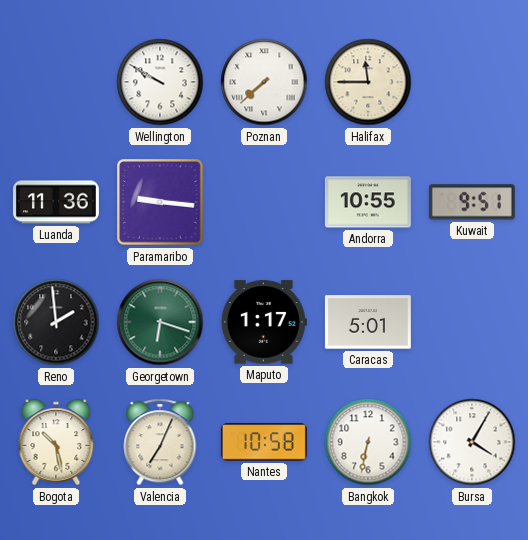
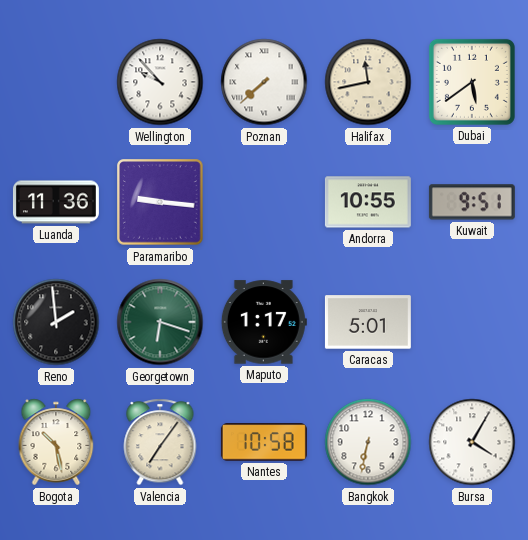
Wellington: 9:50 -> 9:53
Halifax: 11:45 -> 11:43
Dubai: none -> 5:39
Valencia: 7:04 -> 7:06
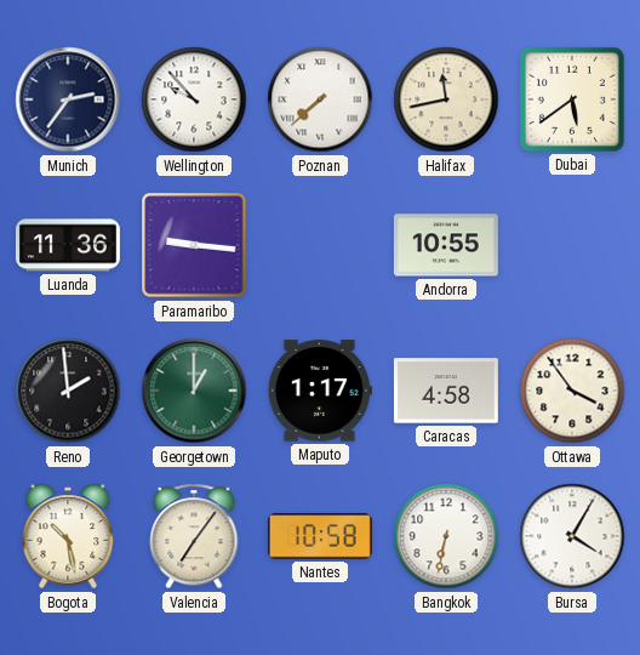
Munich: none -> 2:36
Kuwait: 9:51 -> none
Georgetown: 6:18 -> 1:00
Caracas: 5:01 -> 4:58
Ottawa: none -> 3:54
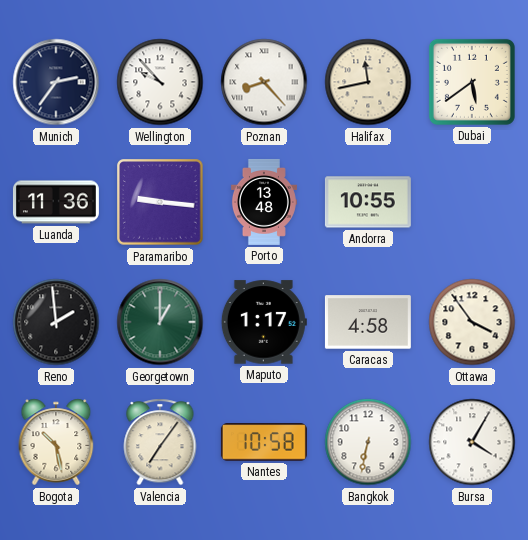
Poznan: 7:38 -> 8:23
Porto: none -> 13:48
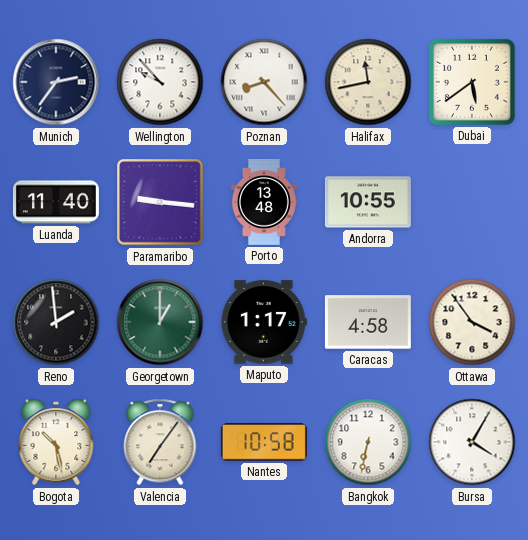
Luanda: 11:36 -> 11:40
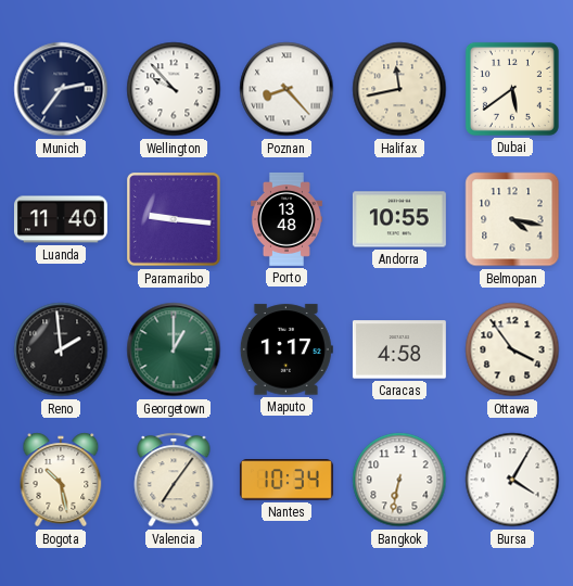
Belmopan: none -> 4:17
Nantes: 10:58 -> 10:34
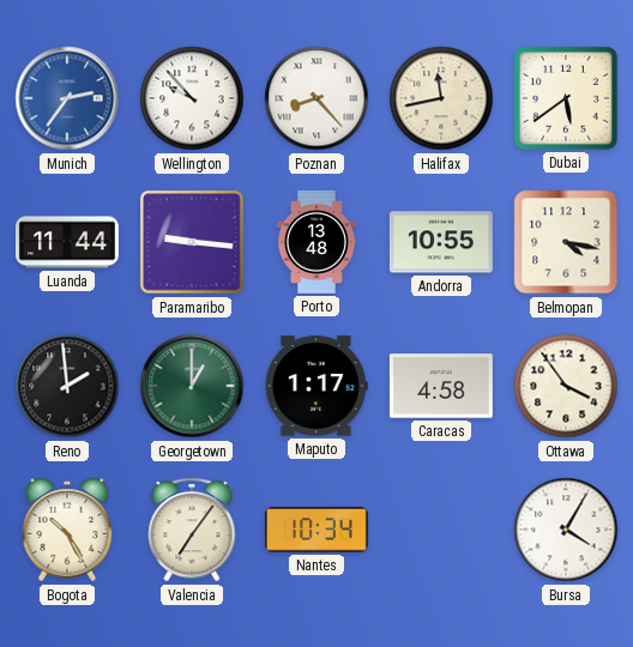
Munich dial: navy -> blue
Luanda: 11:40 -> 11:44
Bogota: 10:28 -> 10:25
Bangkok: 6:32 -> none
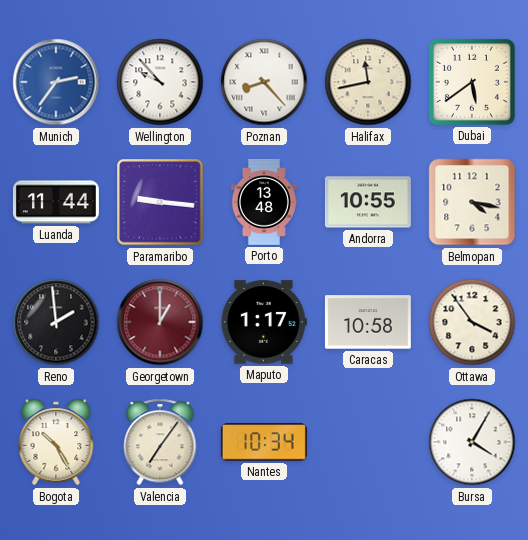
Georgetown dial: green -> burgundy
Caracas: 4:58 -> 10:58
